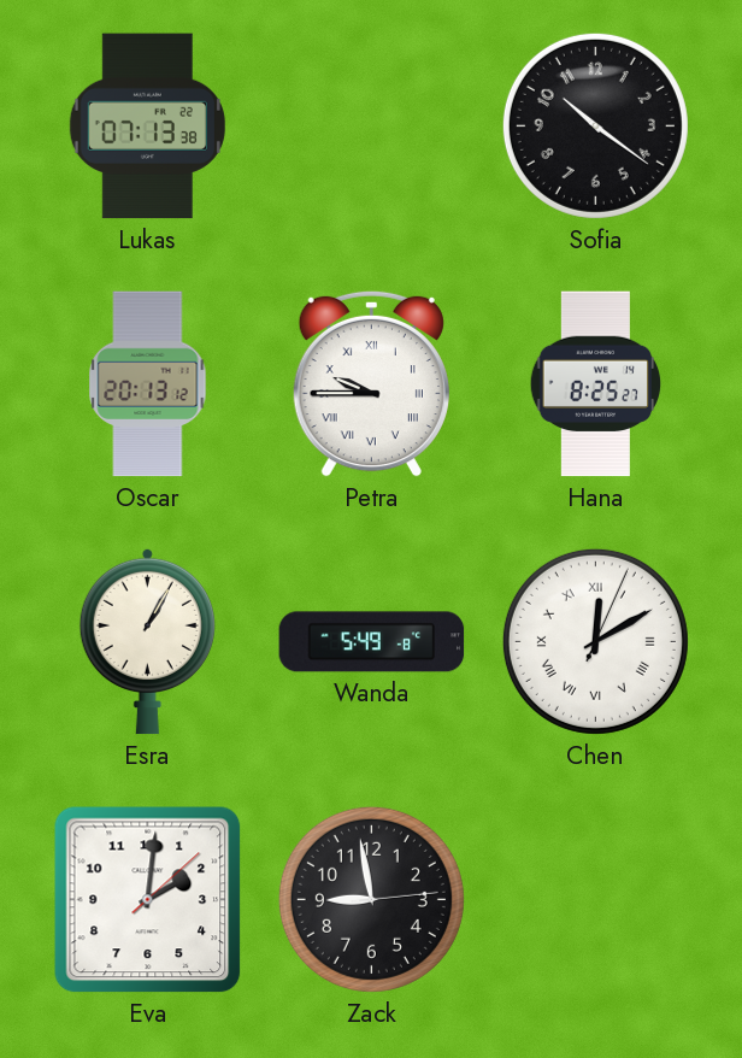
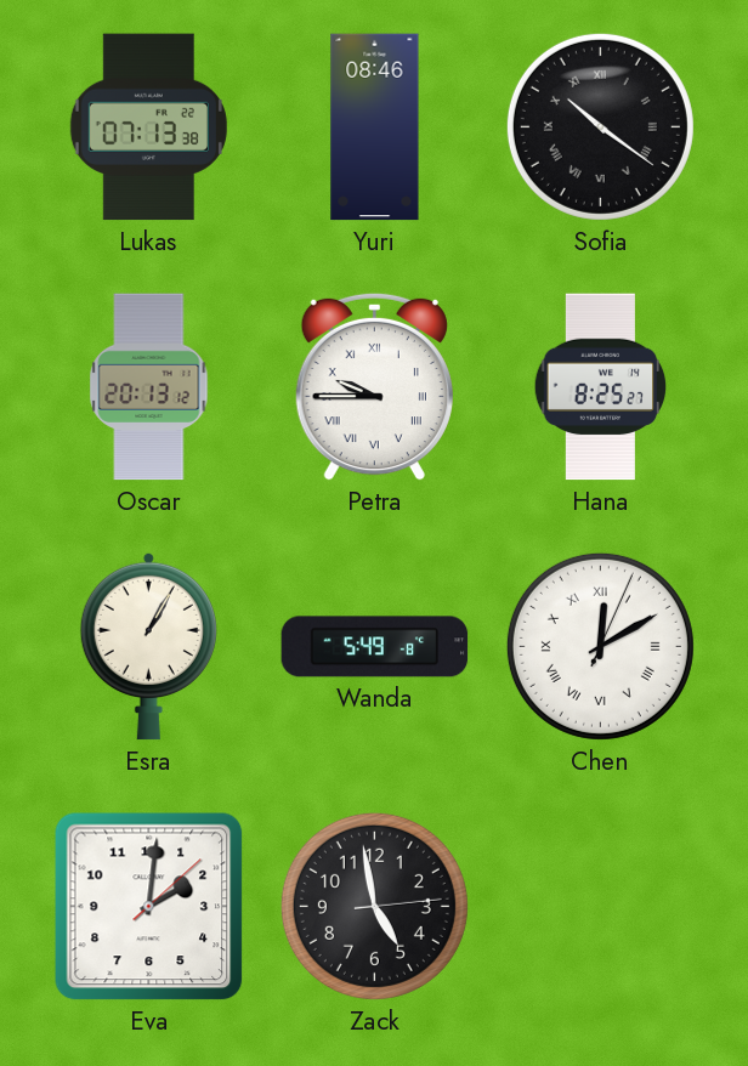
Yuri: none -> 08:46
Sofia numerals: Arabic -> Roman
Zack: 8:58 -> 4:58
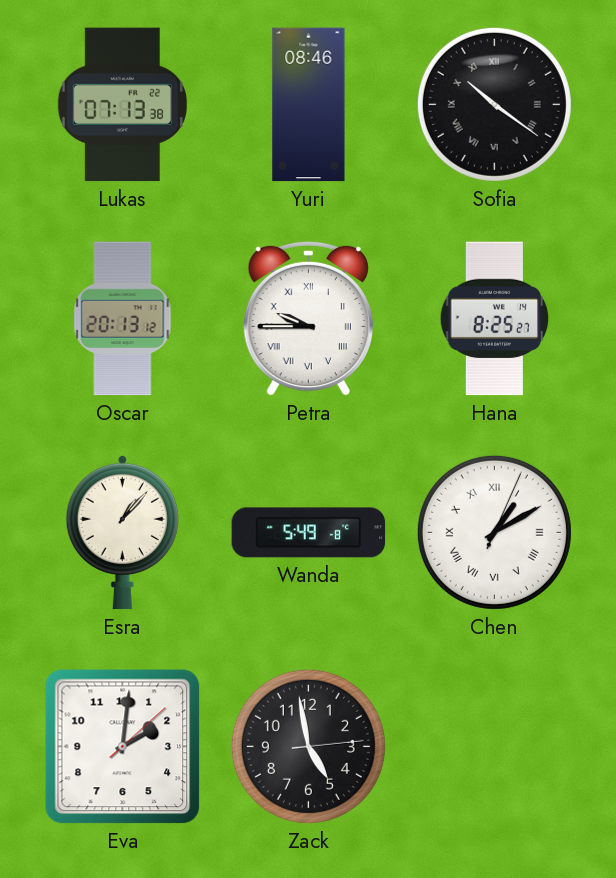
Esra: 1:05 -> 1:07
Chen: 12:10 -> 1:10
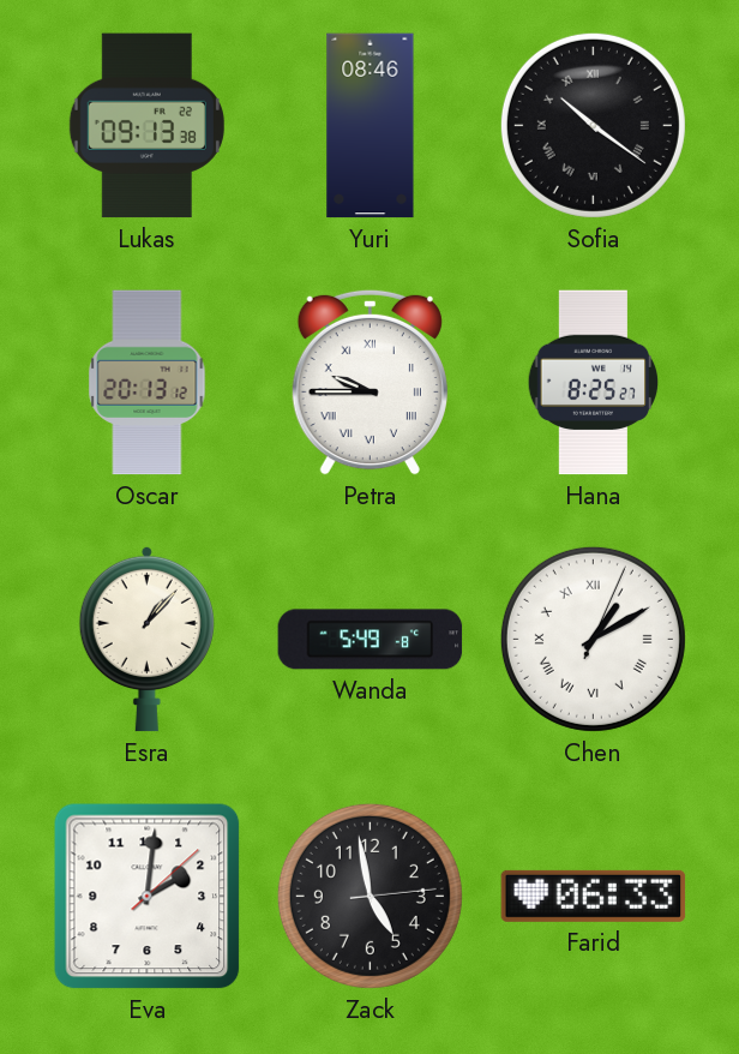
Lukas: 07:13 -> 09:13
Farid: none -> 06:33
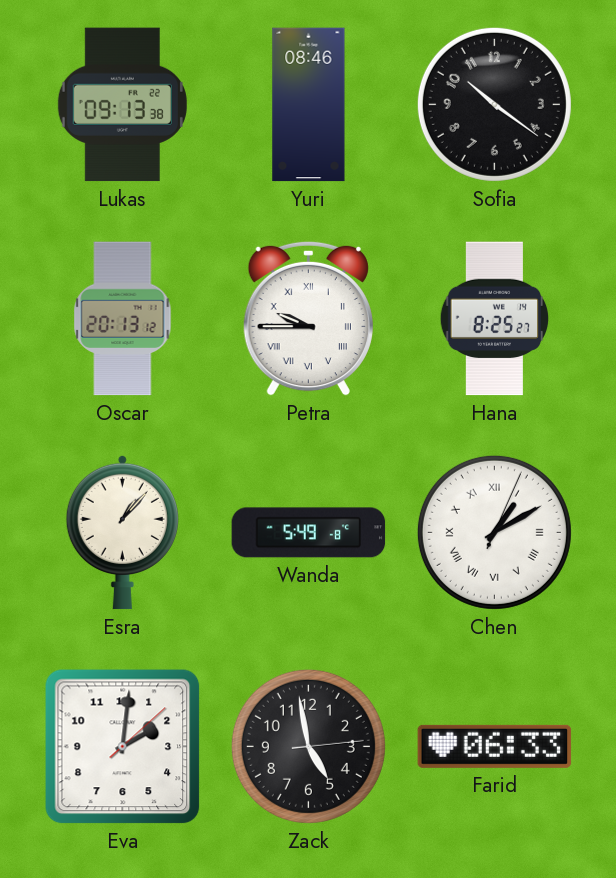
Sofia numerals: Roman -> Arabic
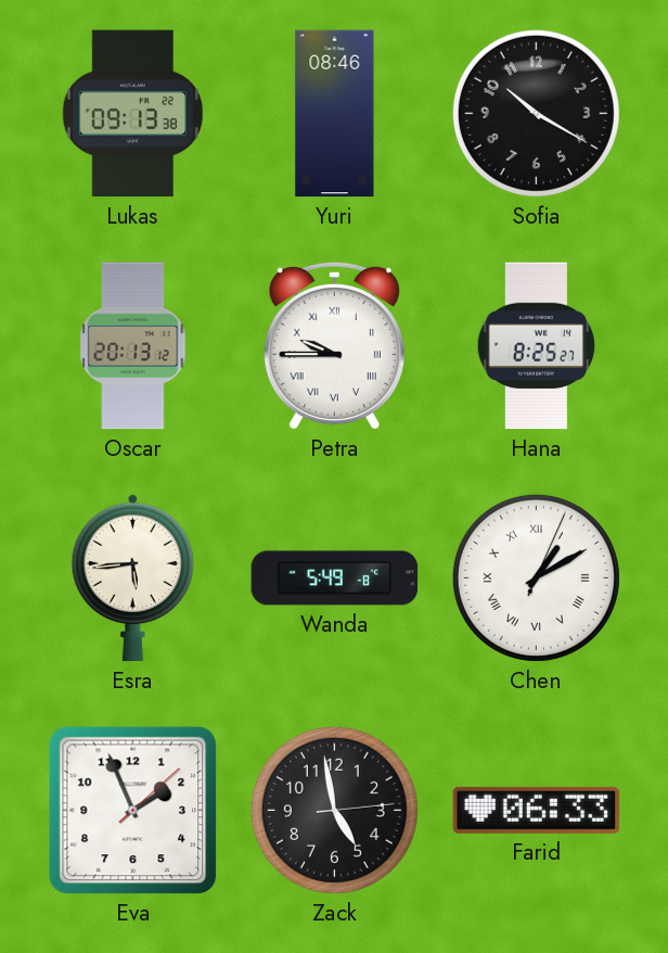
Sofia: 10:21 -> 10:20
Esra: 1:07 -> 5:44
Eva: 2:01 -> 1:56
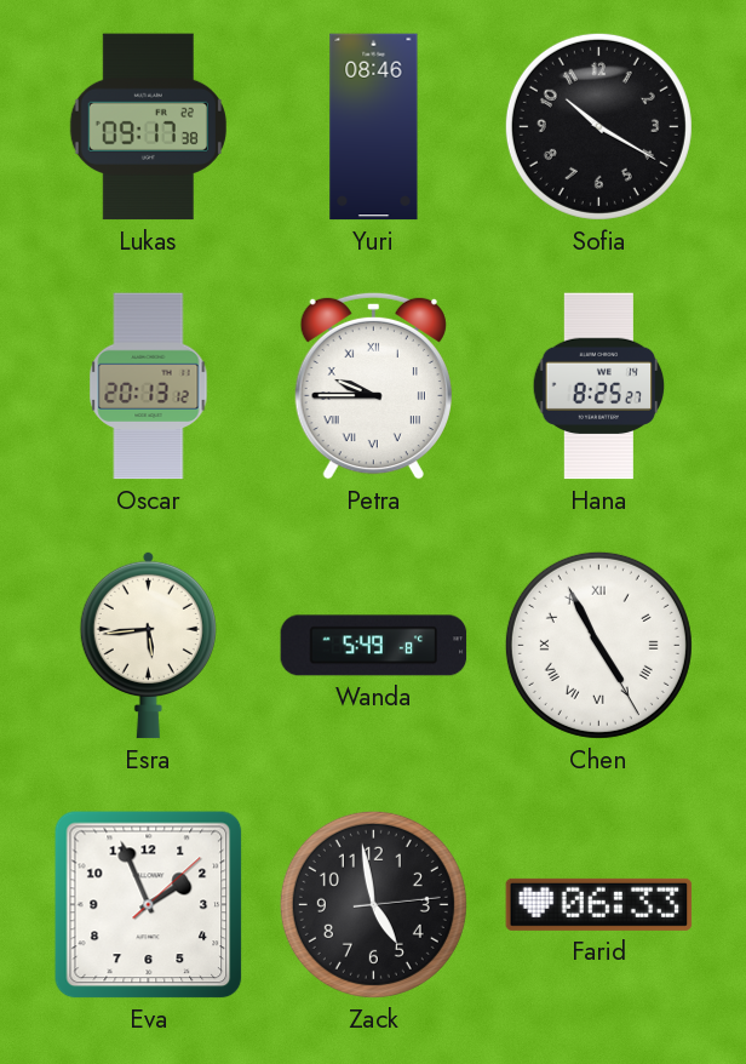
Lukas: 09:13 -> 09:17
Chen: 1:10 -> 4:55
